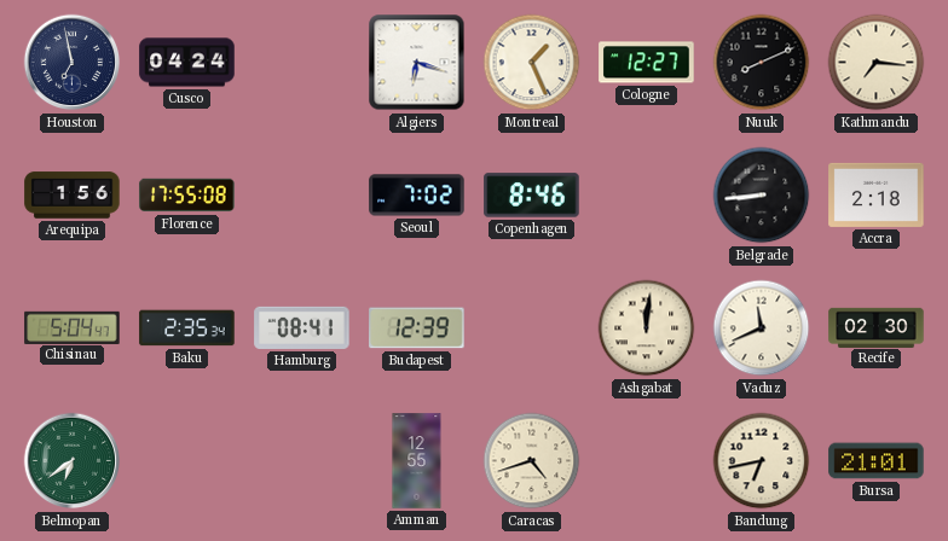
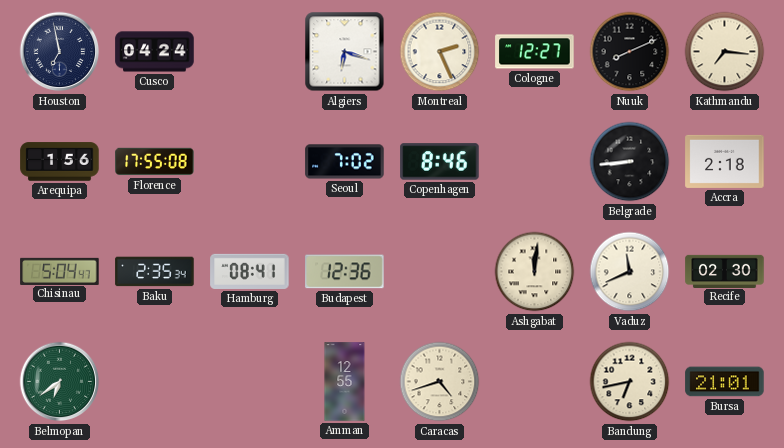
Montreal: 1:26 -> 2:26
Budapest: 12:39 -> 12:36
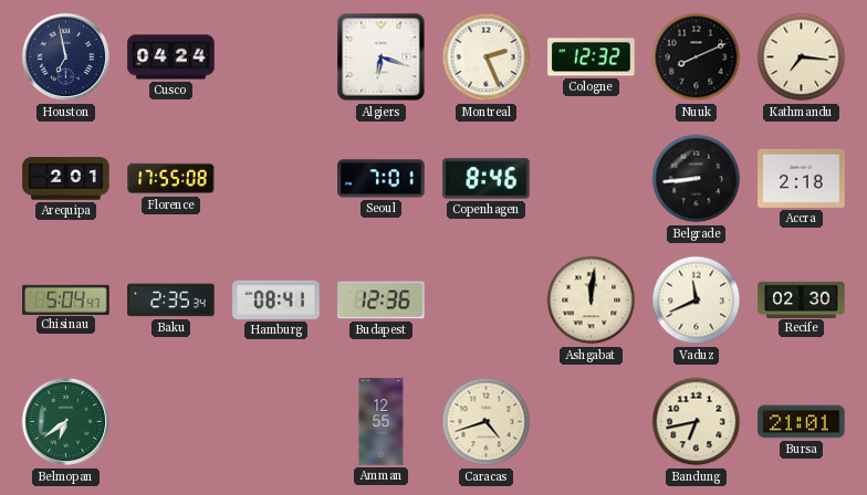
Cologne: 12:27 -> 12:32
Arequipa: 1:56 -> 2:01
Seoul: 7:02 -> 7:01
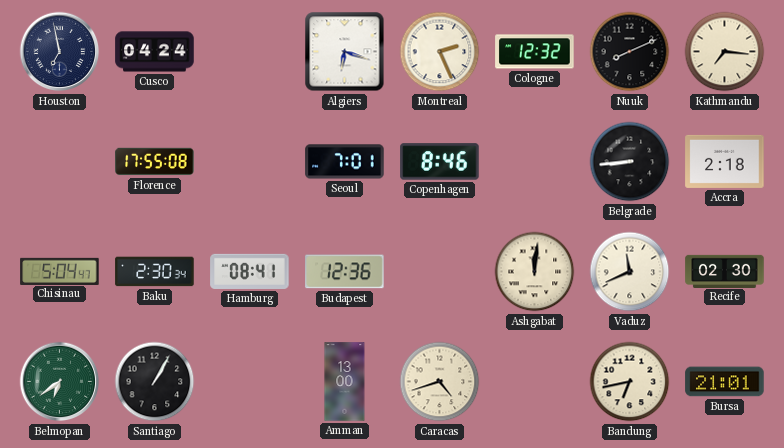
Arequipa: 2:01 -> none
Baku: 2:35 -> 2:30
Santiago: none -> 1:05
Amman: 12:55 -> 13:00
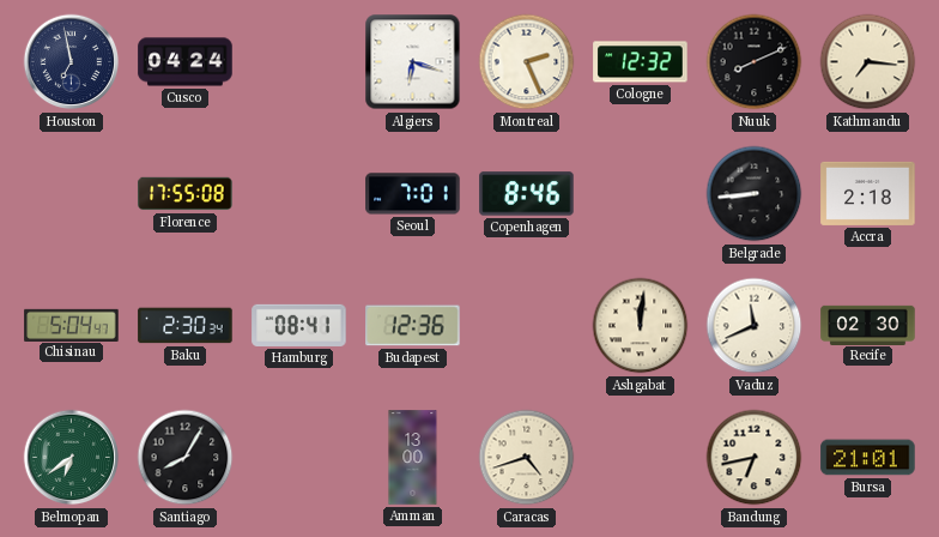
Santiago: 1:05 -> 8:05
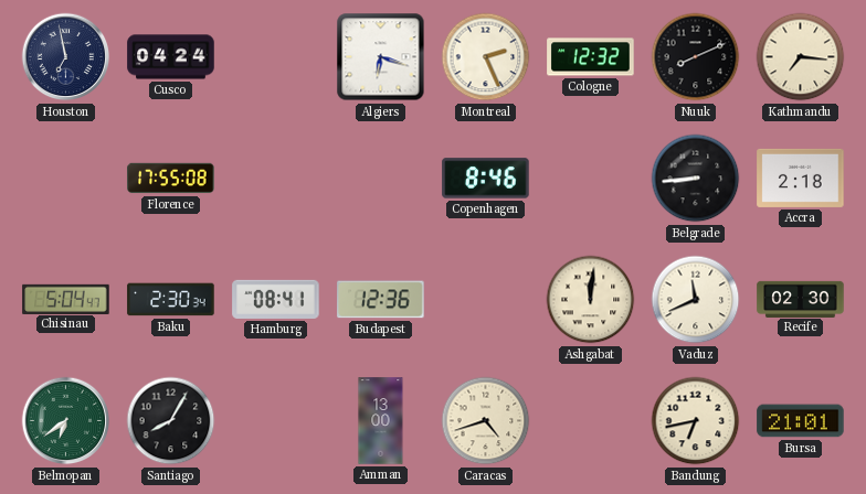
Seoul: 7:01 -> none
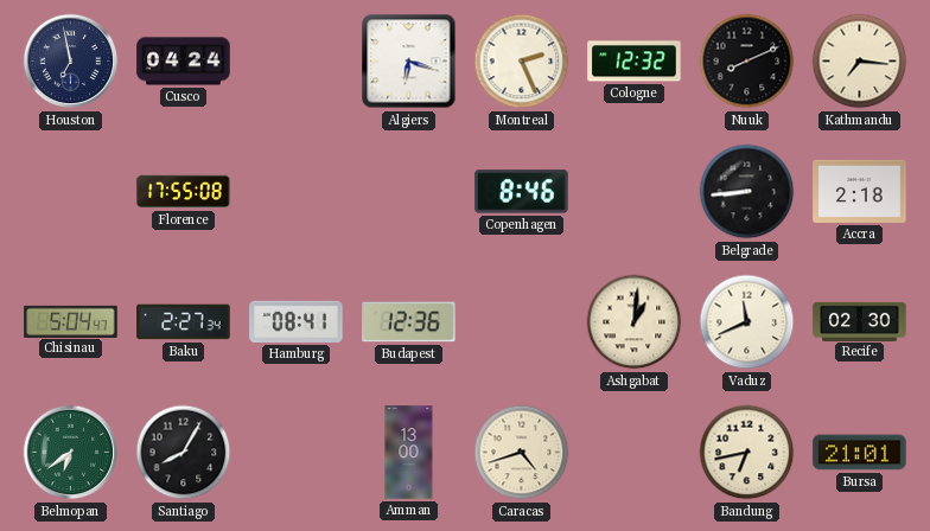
Baku: 2:30 -> 2:27
Ashgabat: 12:01 -> 1:01
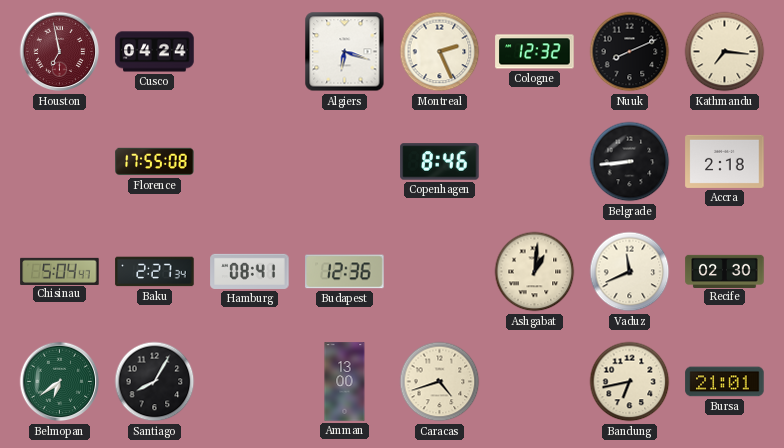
Houston dial: navy -> burgundy
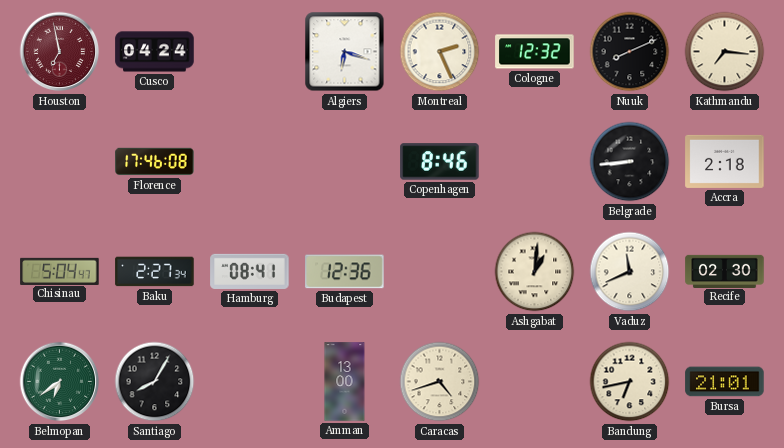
Florence: 17:55 -> 17:46
